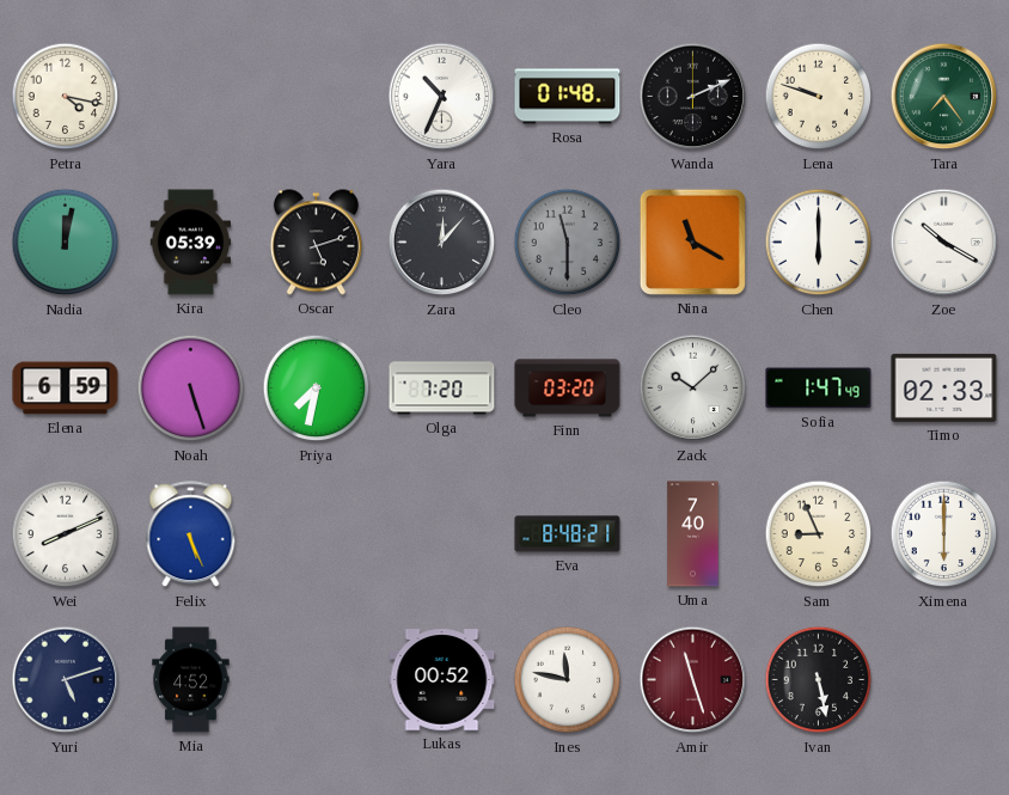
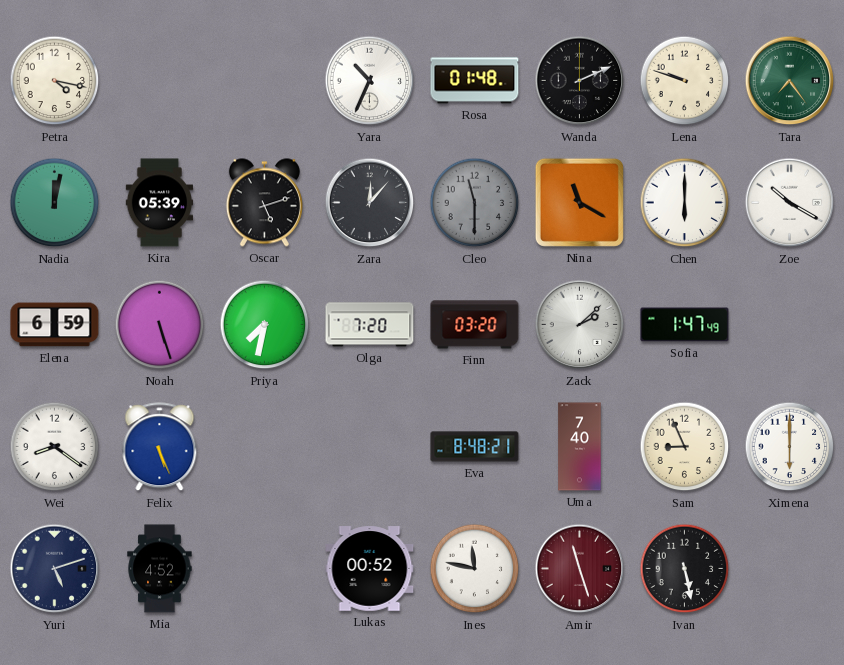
Zack: 10:08 -> 2:08
Timo: 02:33 -> none
Wei: 8:11 -> 8:21
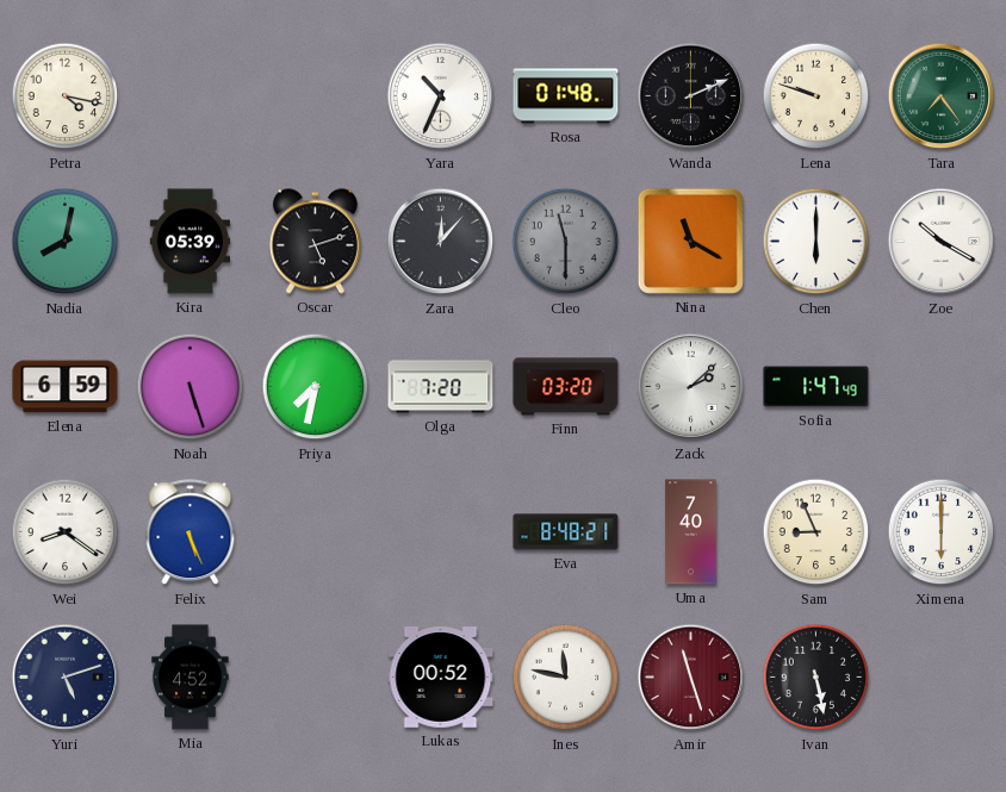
Nadia: 12:02 -> 8:02
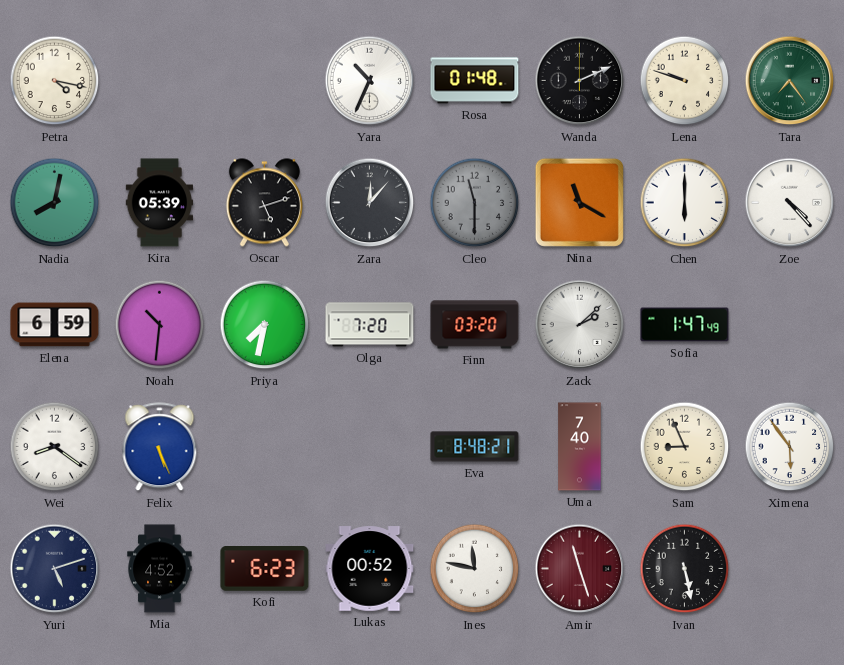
Zoe: 10:20 -> 4:23
Noah: 5:27 -> 10:31
Ximena: 6:00 -> 5:54
Kofi: none -> 6:23
